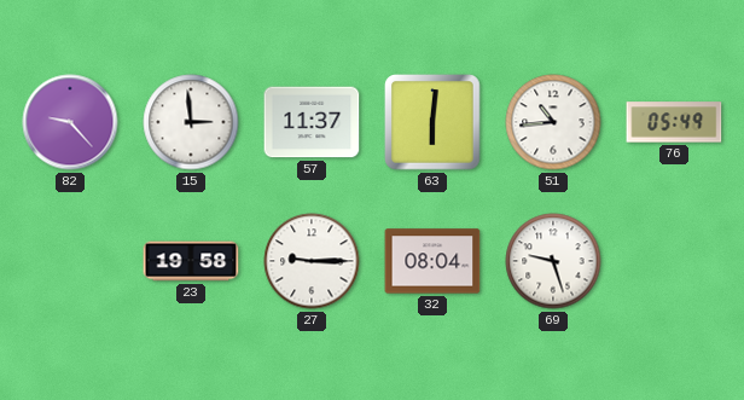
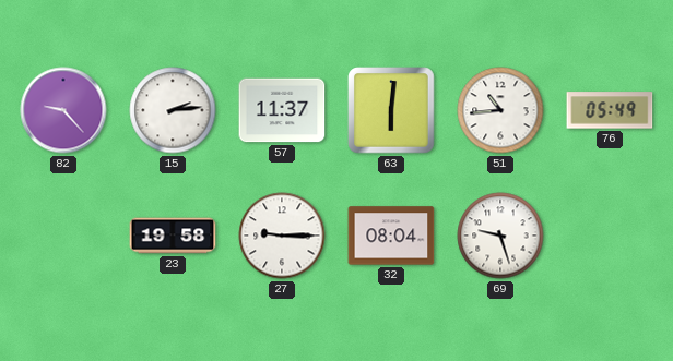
15: 2:59 -> 2:14
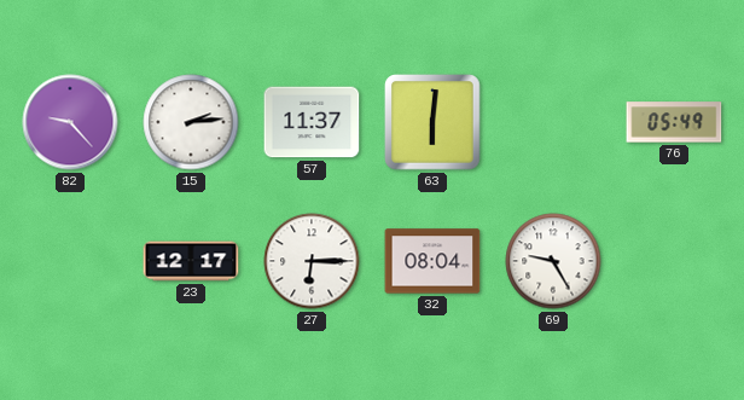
51: 10:44 -> none
23: 19:58 -> 12:17
27: 9:15 -> 6:15
69: 9:27 -> 9:25
